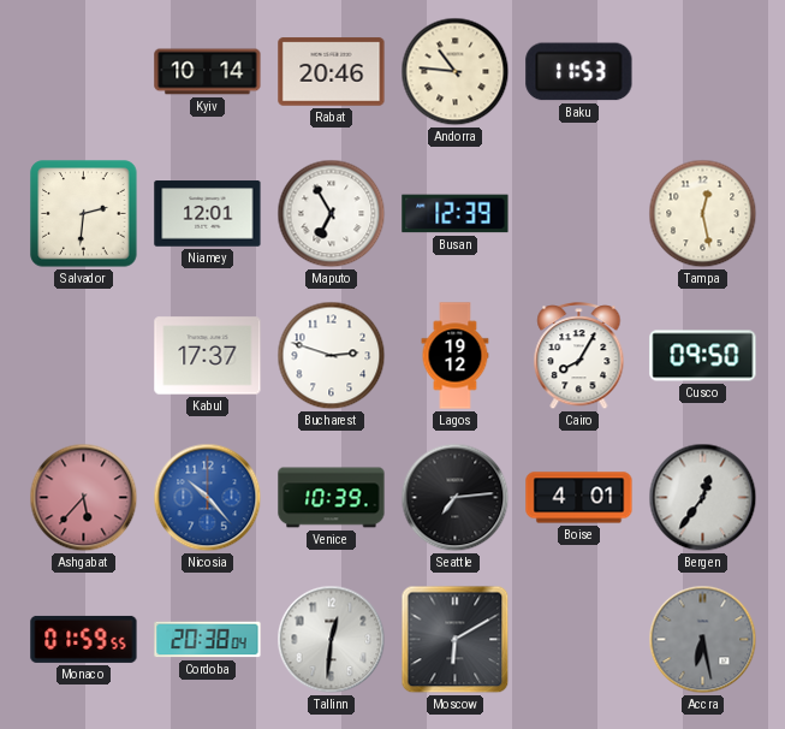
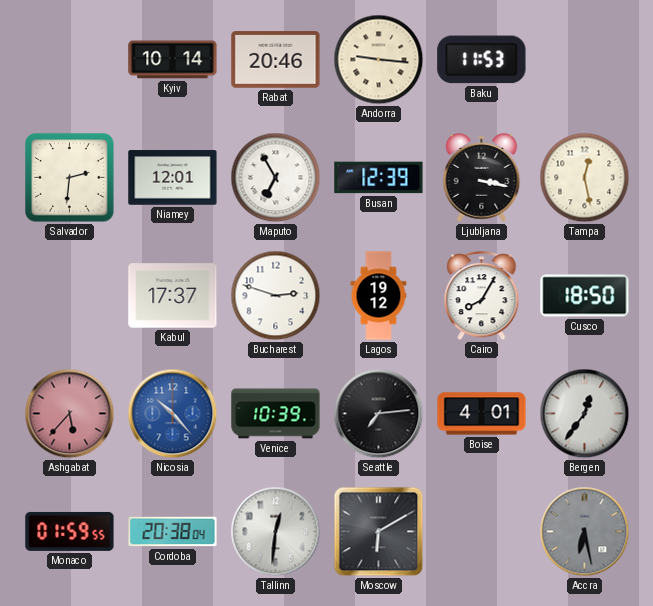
Andorra: 10:46 -> 9:16
Ljubljana: none -> 3:17
Cusco: 09:50 -> 18:50
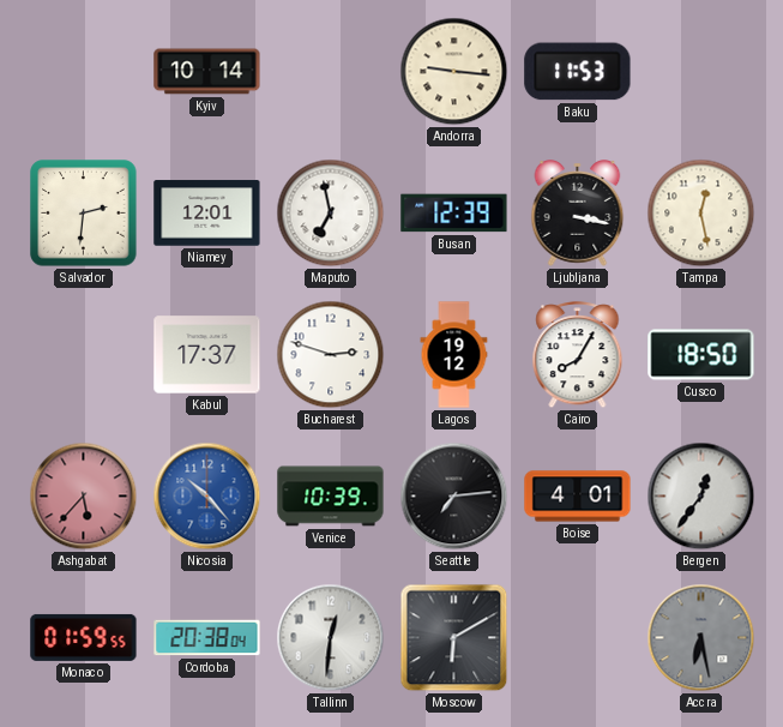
Rabat: 20:46 -> none
Maputo: 6:55 -> 6:58
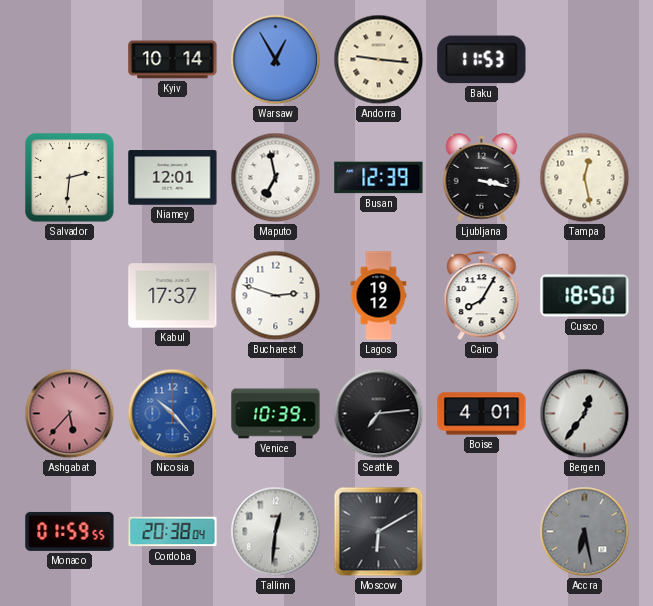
Warsaw: none -> 12:55
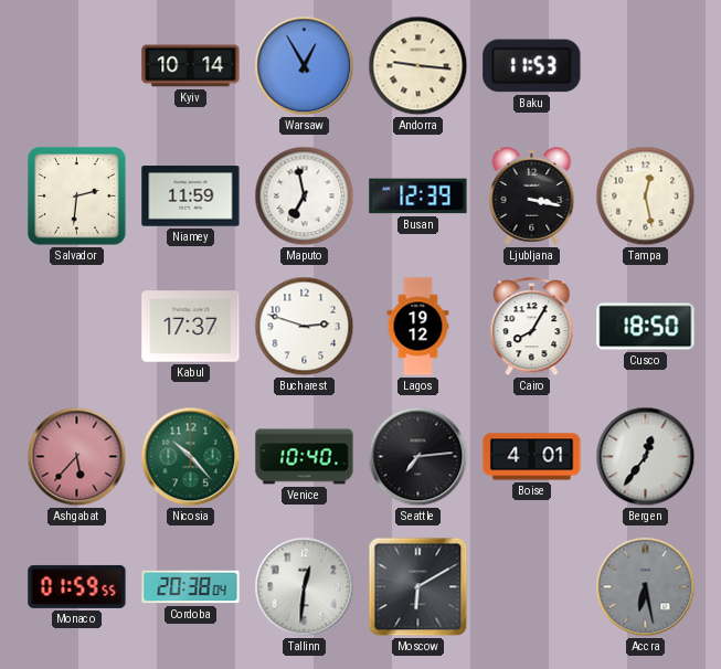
Niamey: 12:01 -> 11:59
Nicosia dial: blue -> green
Venice: 10:39 -> 10:40
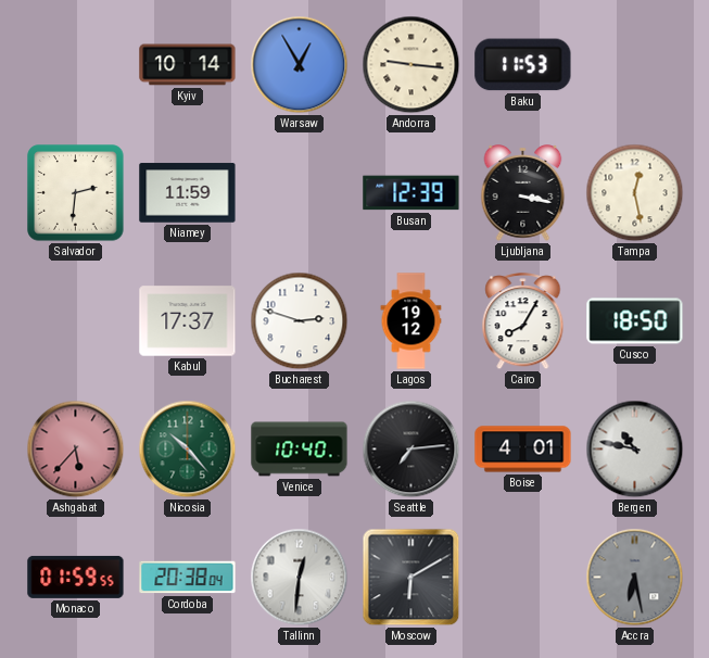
Maputo: 6:58 -> none
Bergen: 12:36 -> 10:47
